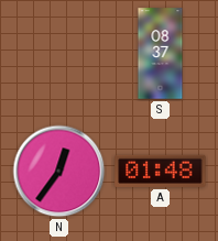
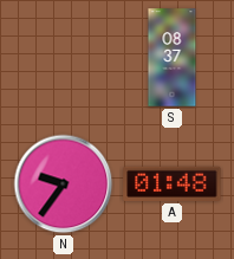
N: 12:36 -> 9:36
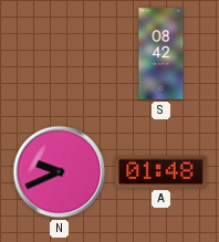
S: 08:37 -> 08:42
N: 9:36 -> 9:41
